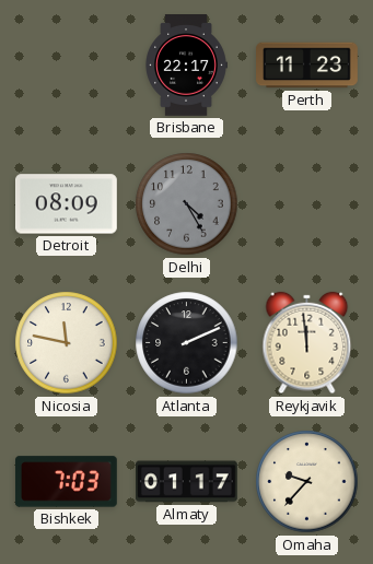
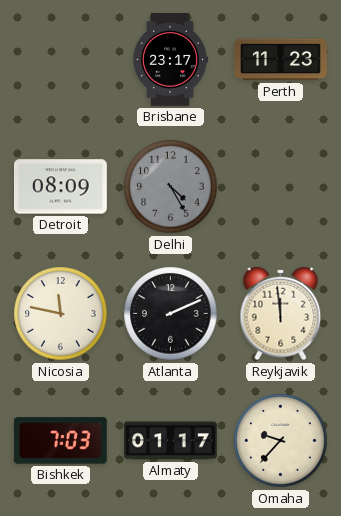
Brisbane: 22:17 -> 23:17
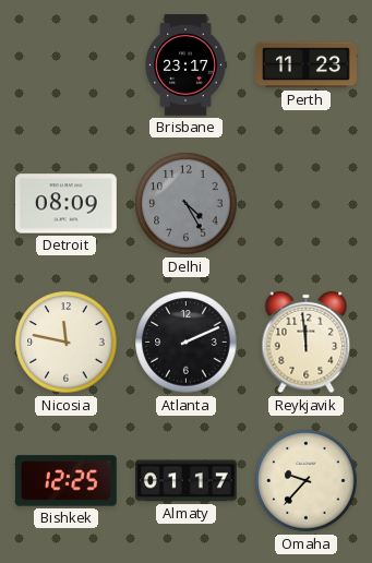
Bishkek: 7:03 -> 12:25
